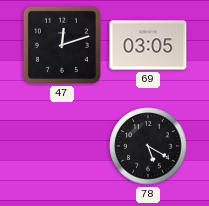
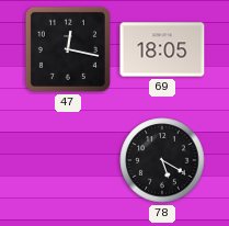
47: 12:12 -> 12:17
69: 03:05 -> 18:05
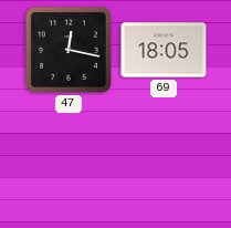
78: 5:20 -> none
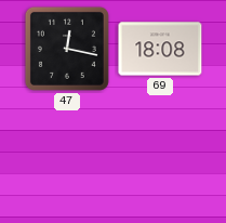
69: 18:05 -> 18:08
